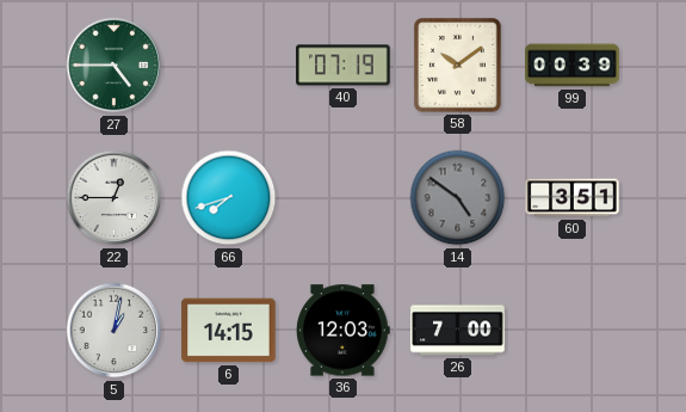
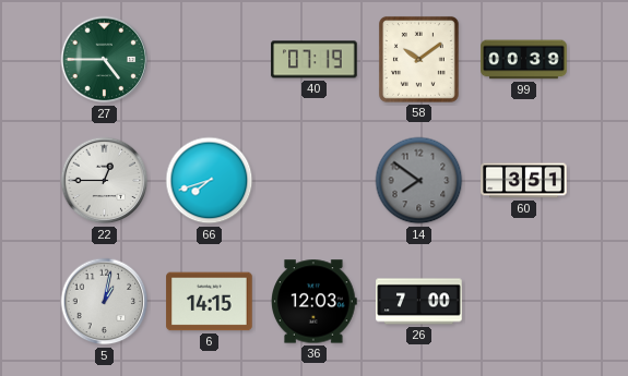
14: 4:51 -> 7:51
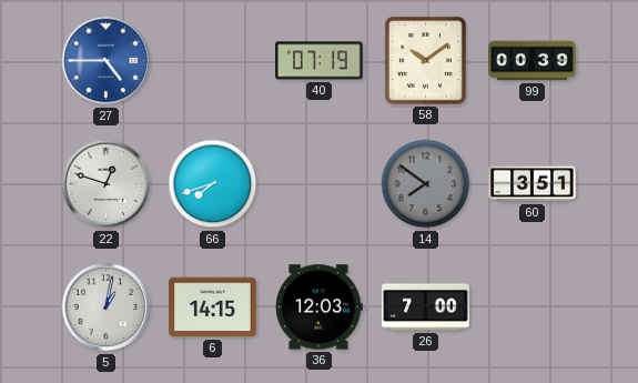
27 dial: green -> blue
22: 12:45 -> 12:48
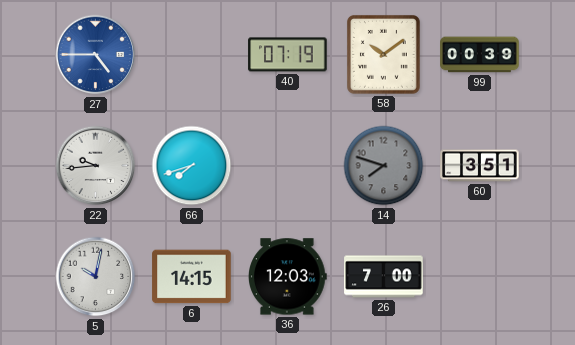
22: 12:48 -> 9:44
14: 7:51 -> 7:48
5: 1:02 -> 10:02
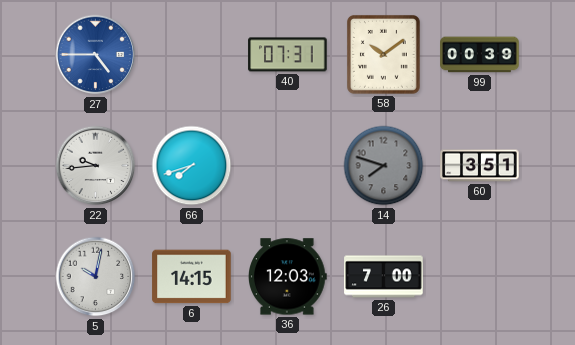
40: 07:19 -> 07:31
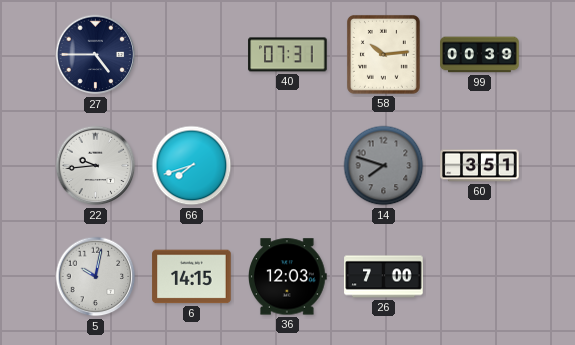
27 dial: blue -> navy
58: 10:09 -> 10:14
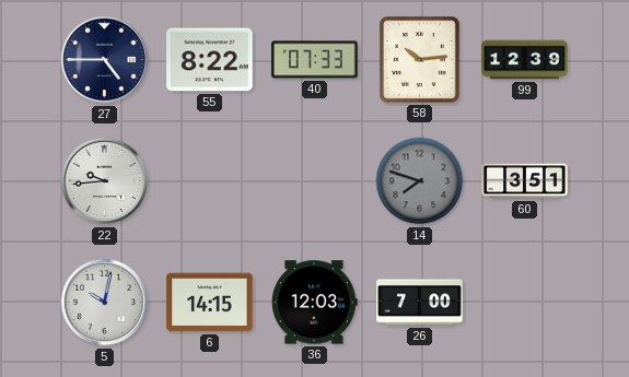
55: none -> 8:22
40: 07:31 -> 07:33
99: 00:39 -> 12:39
66: 7:42 -> none
